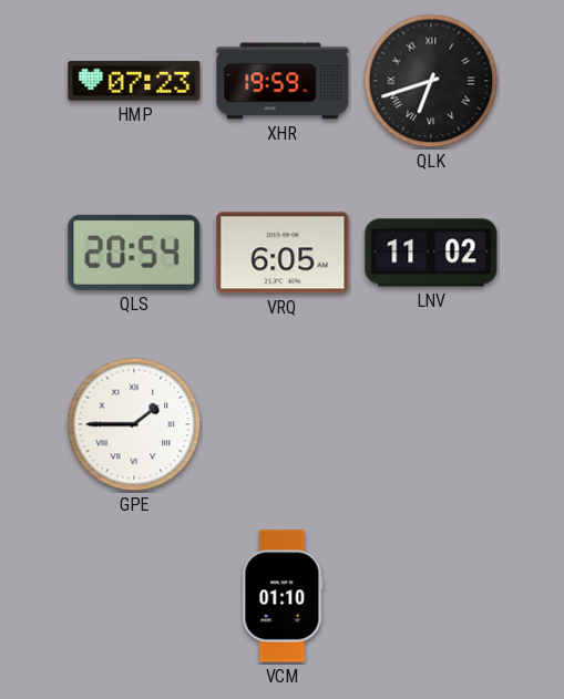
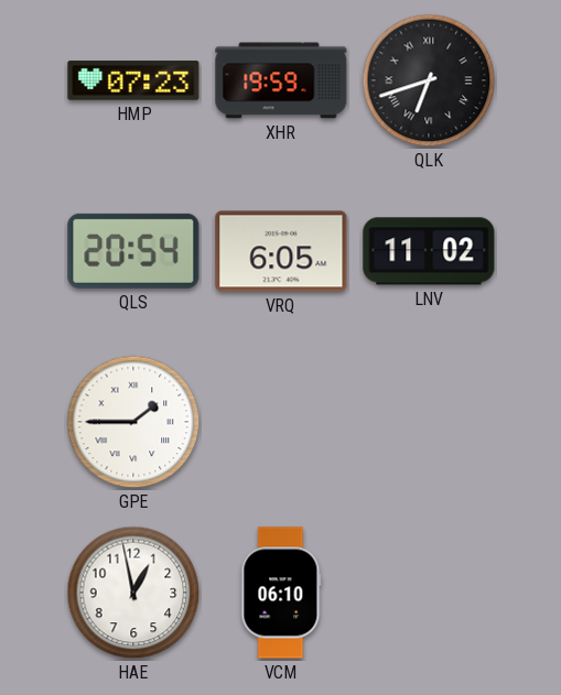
HAE: none -> 12:58
VCM: 01:10 -> 06:10
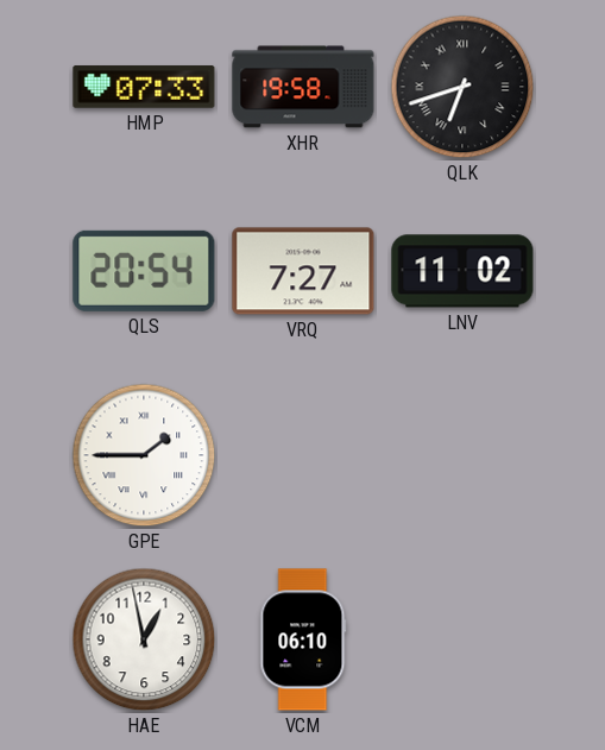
HMP: 07:23 -> 07:33
XHR: 19:59 -> 19:58
VRQ: 6:05 -> 7:27
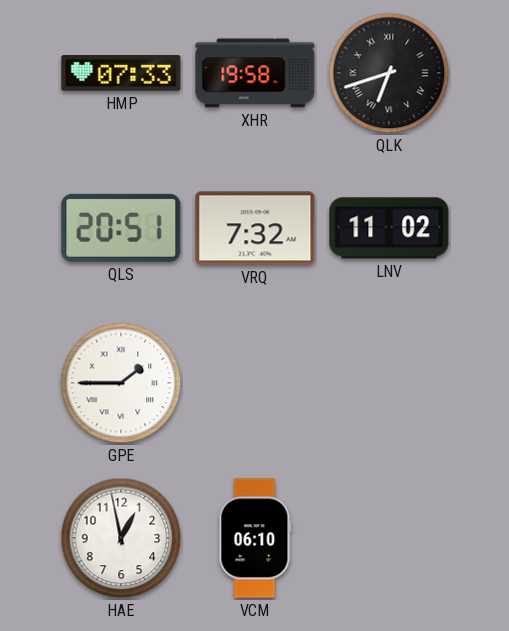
QLS: 20:54 -> 20:51
VRQ: 7:27 -> 7:32
